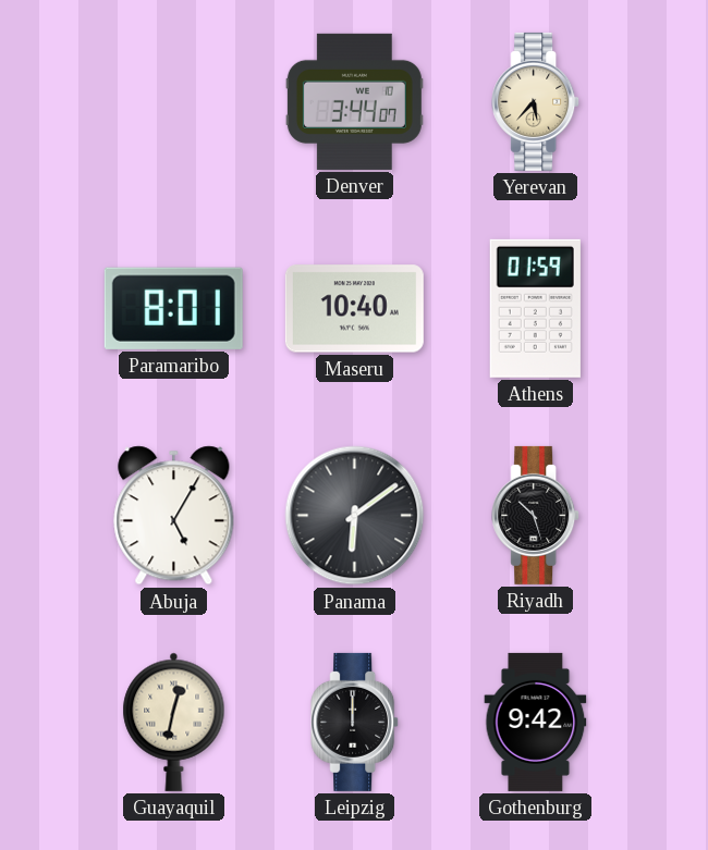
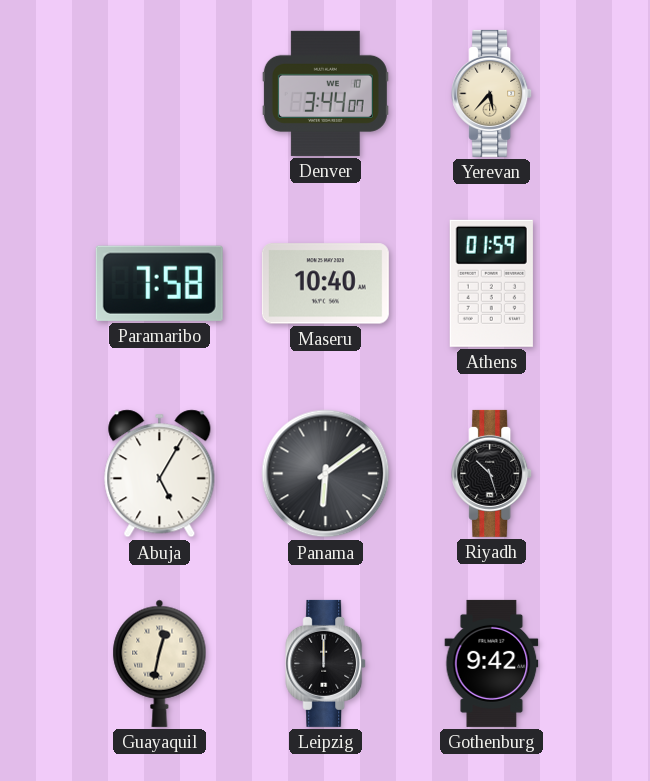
Paramaribo: 8:01 -> 7:58
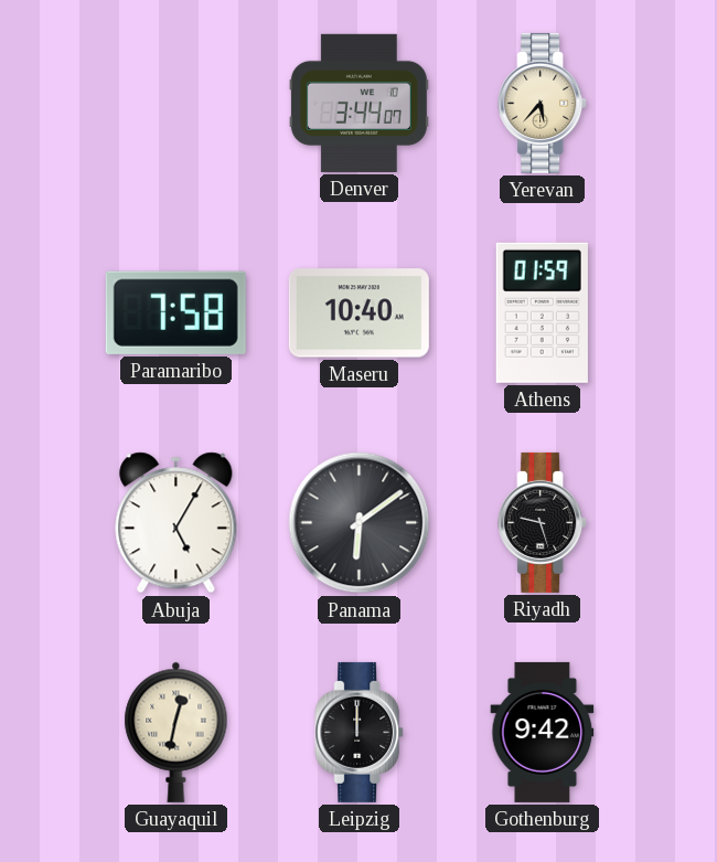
Riyadh: 10:27 -> 9:27
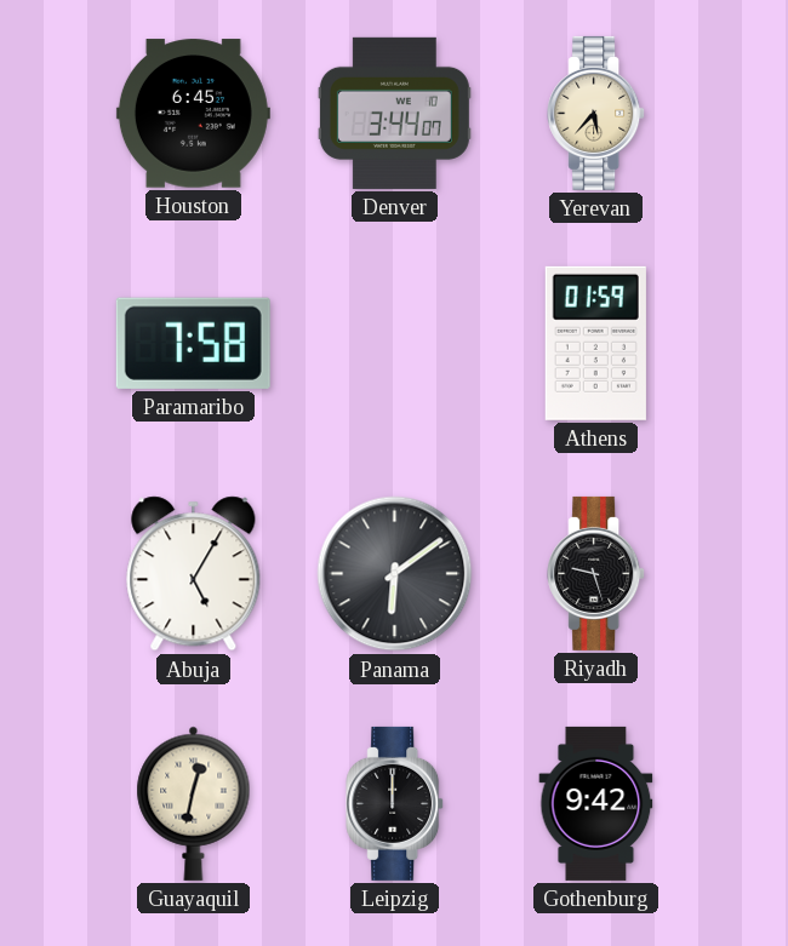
Houston: none -> 6:45
Maseru: 10:40 -> none
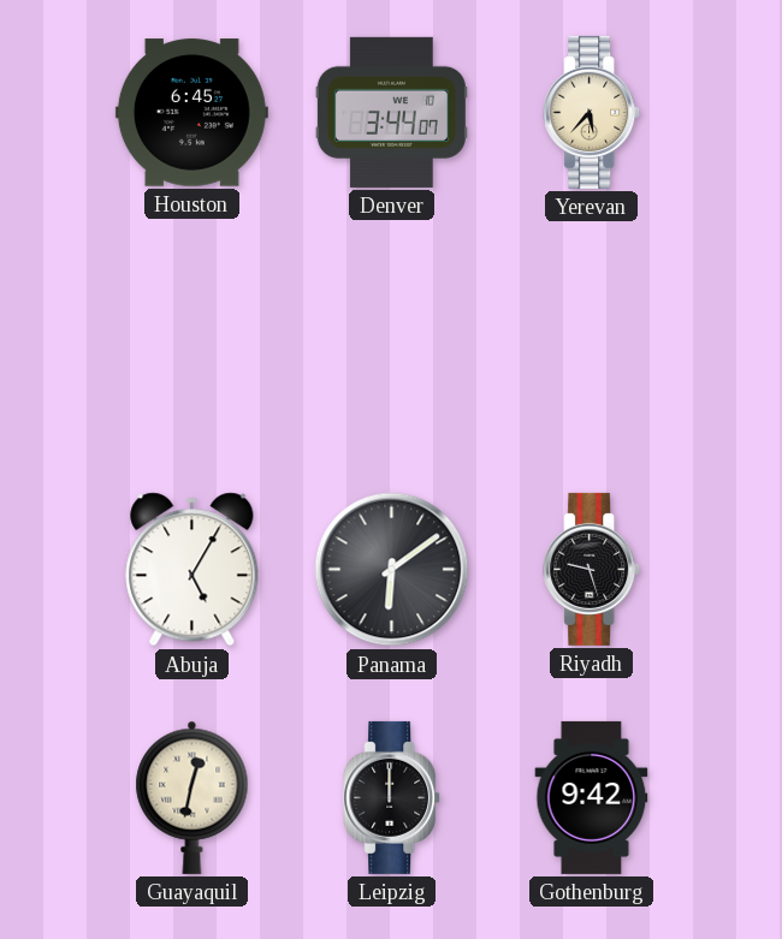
Paramaribo: 7:58 -> none
Athens: 01:59 -> none
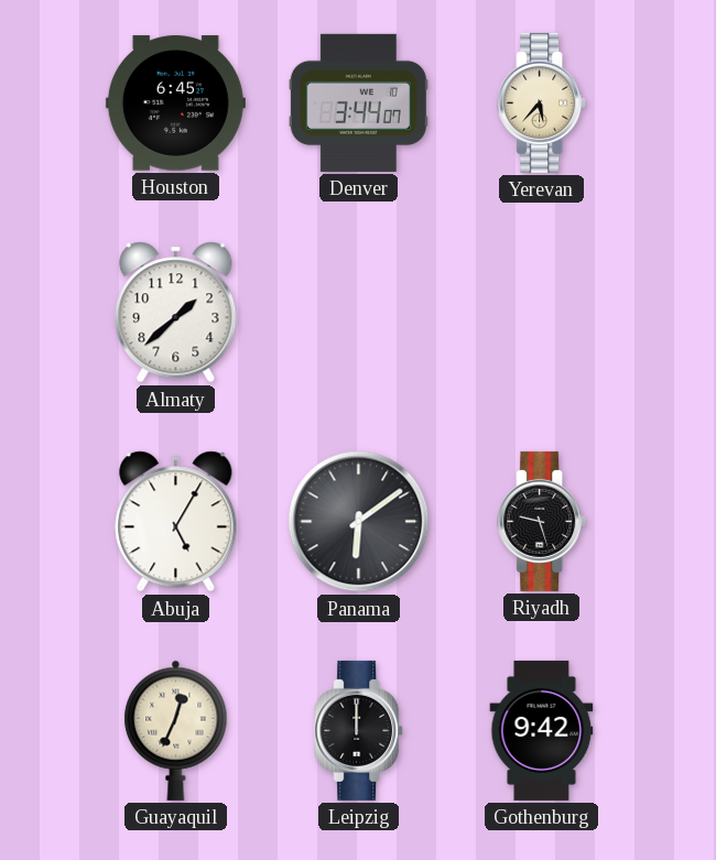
Almaty: none -> 1:38
Guayaquil: 12:32 -> 12:34
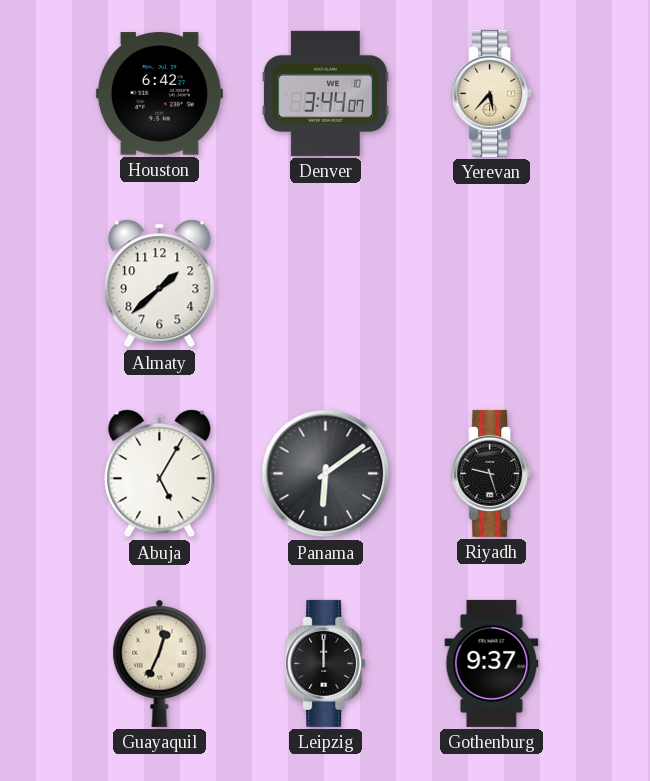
Houston: 6:45 -> 6:42
Gothenburg: 9:42 -> 9:37
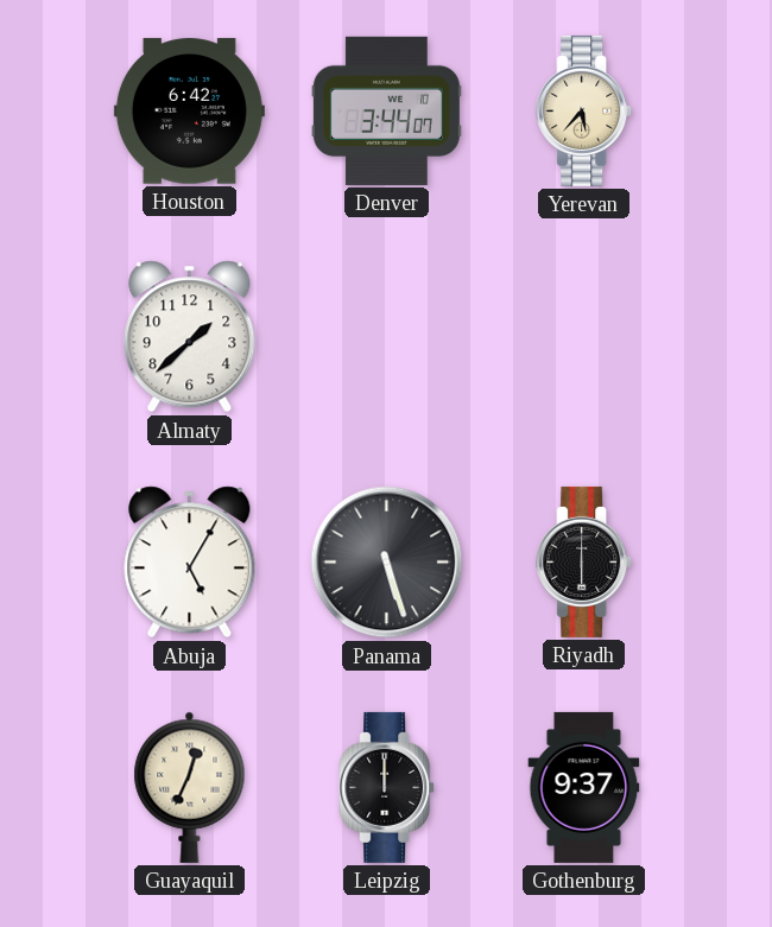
Panama: 6:09 -> 5:27
Riyadh: 9:27 -> 6:00
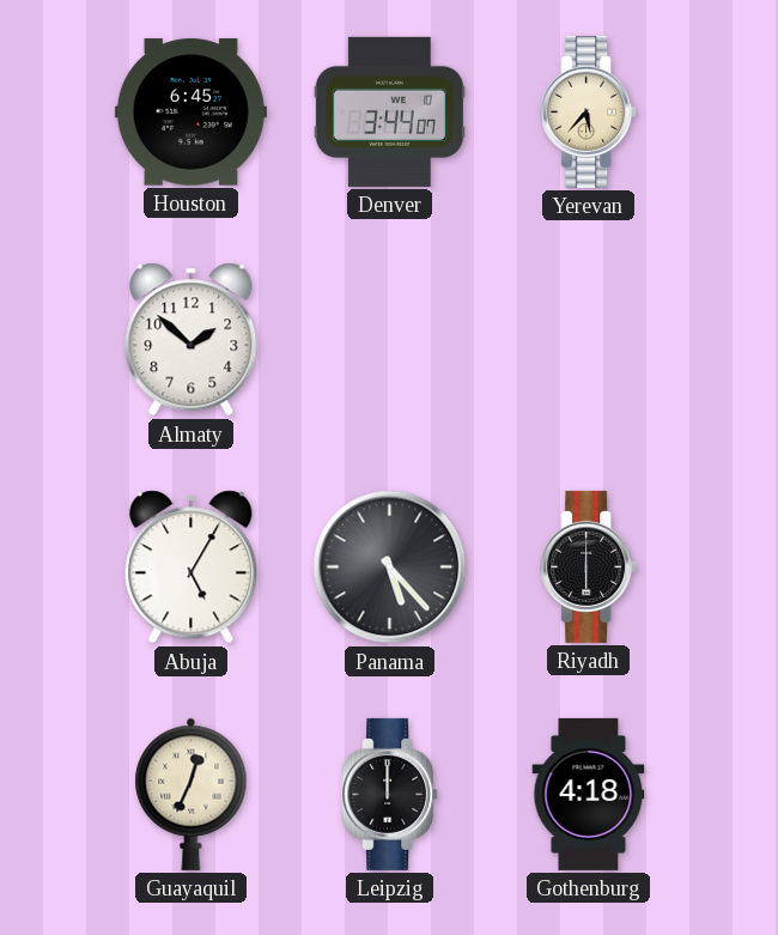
Houston: 6:42 -> 6:45
Almaty: 1:38 -> 1:52
Panama: 5:27 -> 5:23
Gothenburg: 9:37 -> 4:18
